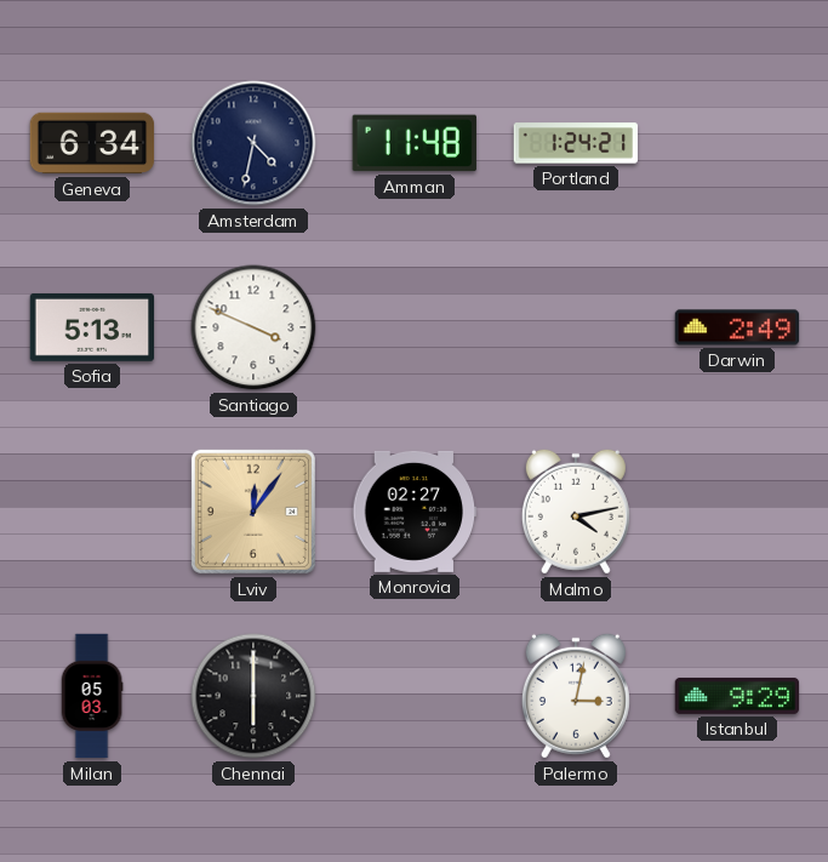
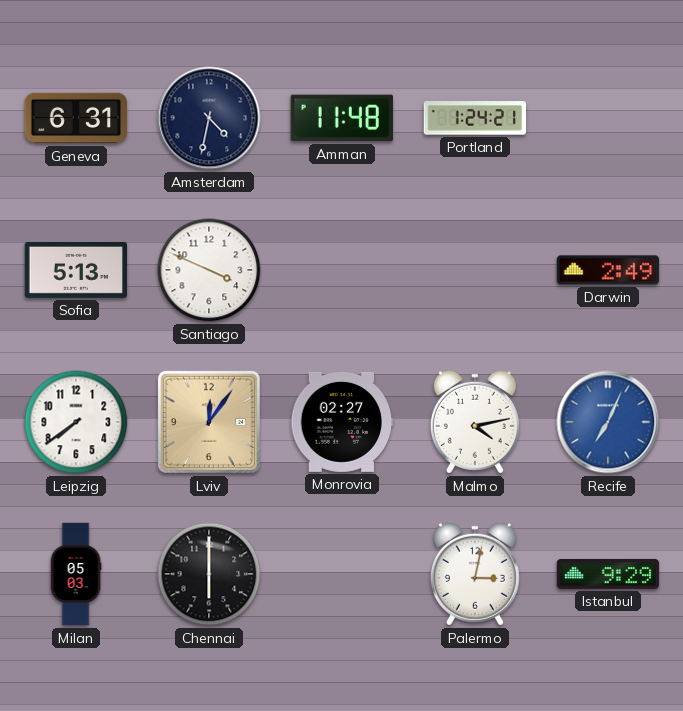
Geneva: 6:34 -> 6:31
Leipzig: none -> 7:39
Recife: none -> 7:04
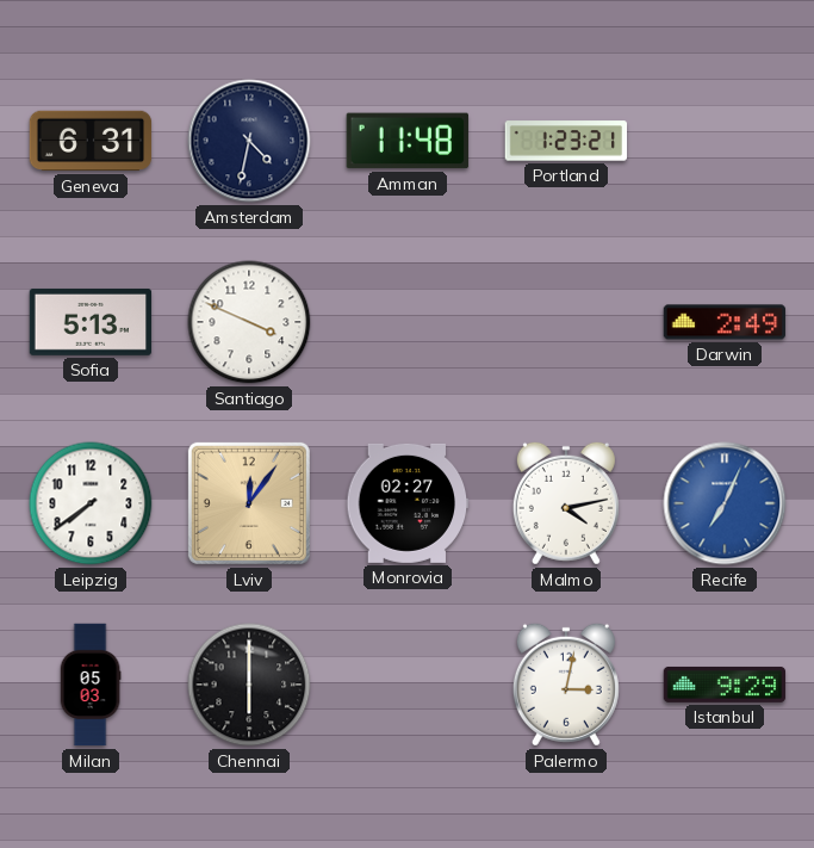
Portland: 1:24 -> 1:23
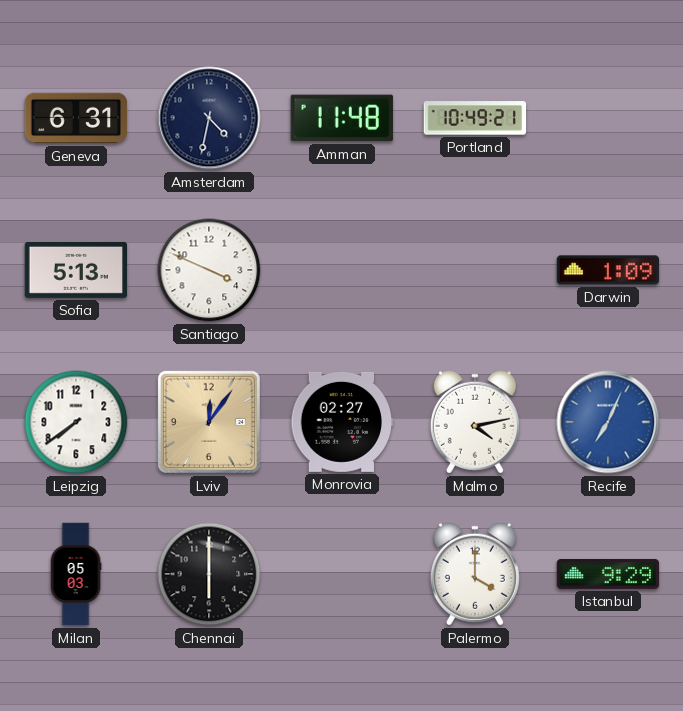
Portland: 1:23 -> 10:49
Darwin: 2:49 -> 1:09
Palermo: 3:02 -> 4:00
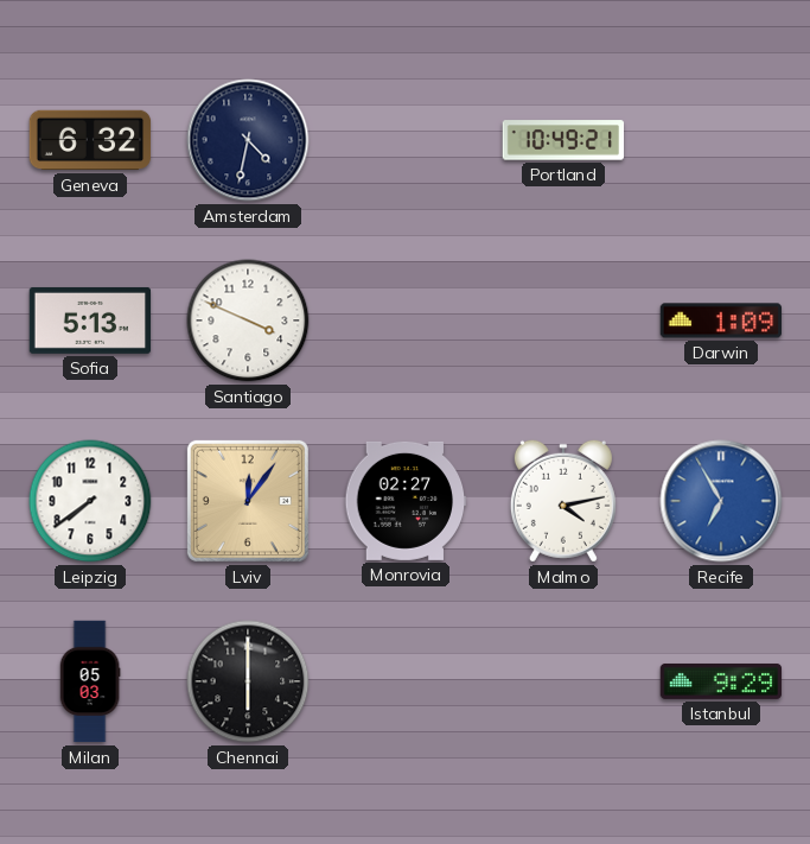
Geneva: 6:31 -> 6:32
Amman: 11:48 -> none
Recife: 7:04 -> 6:55
Palermo: 4:00 -> none
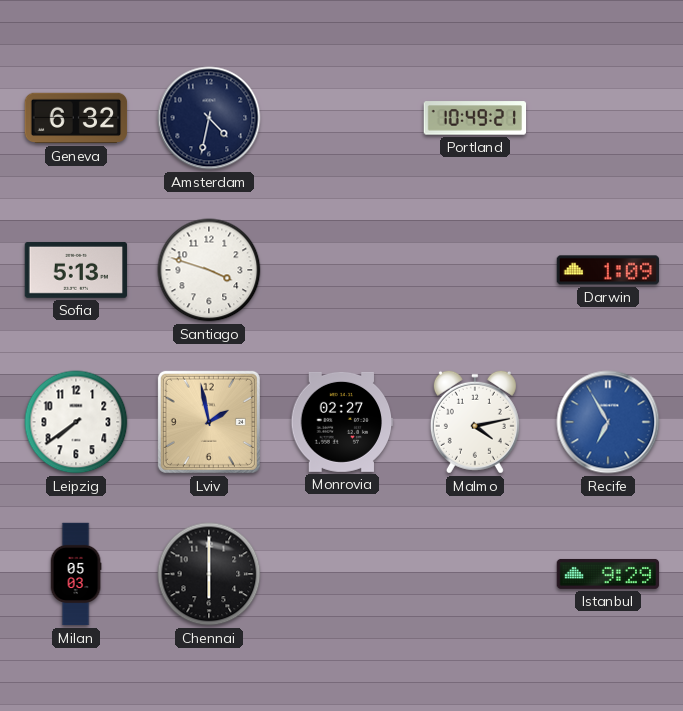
Santiago: 3:49 -> 3:48
Lviv: 12:06 -> 1:58
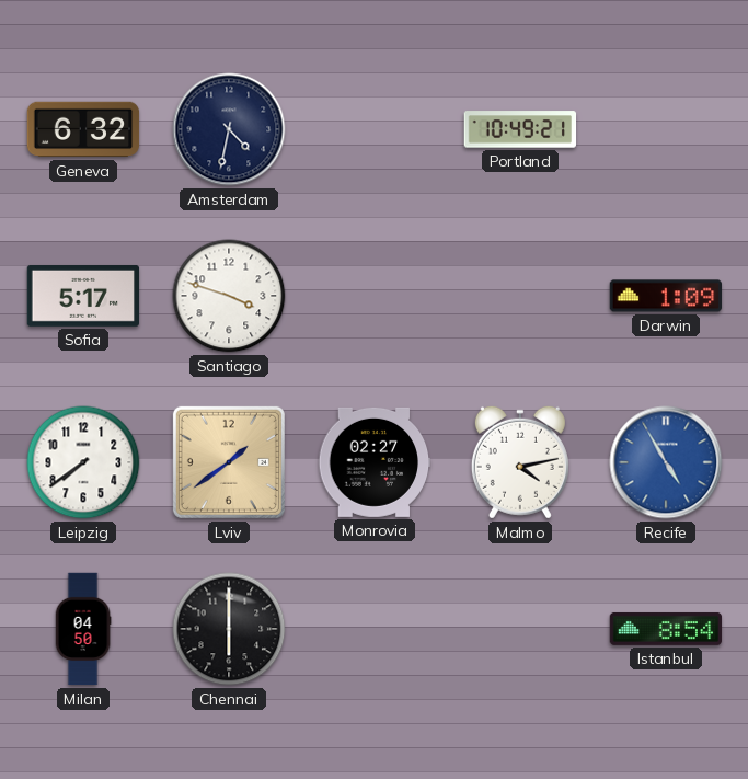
Sofia: 5:13 -> 5:17
Lviv: 1:58 -> 1:39
Recife: 6:55 -> 4:55
Milan: 05:03 -> 04:50
Istanbul: 9:29 -> 8:54
